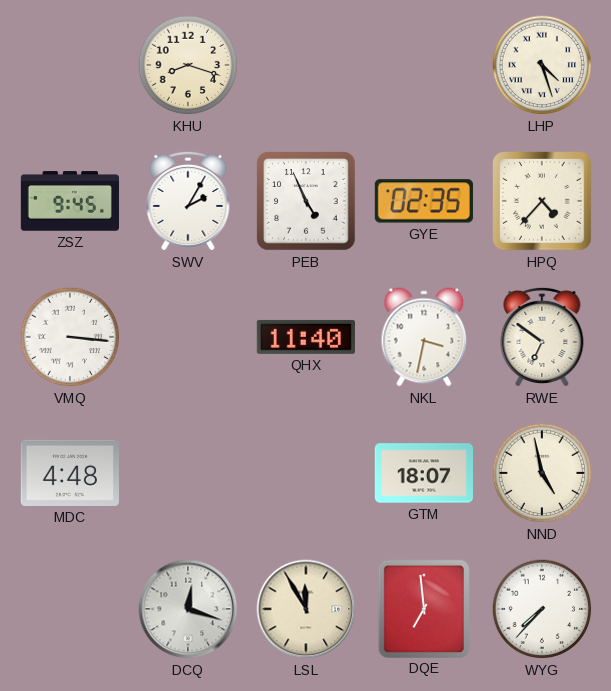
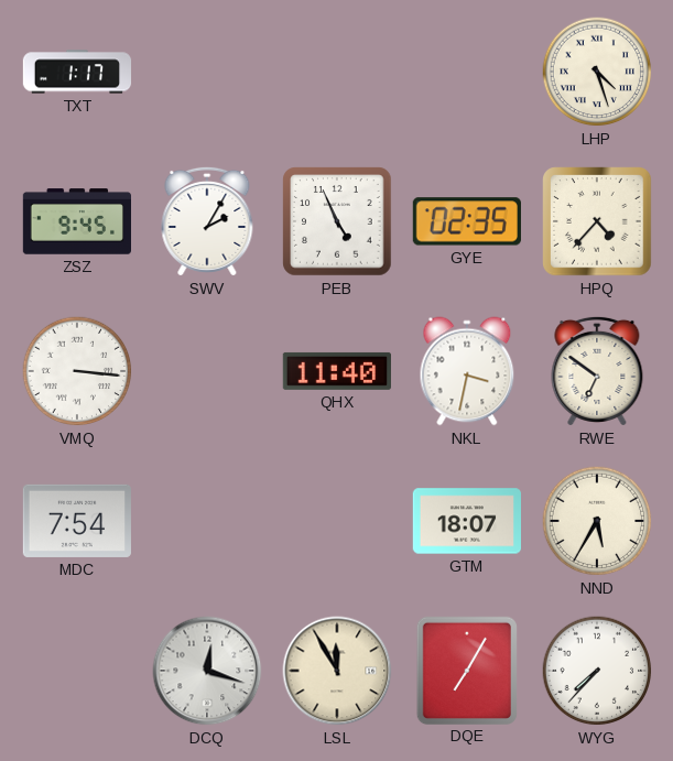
TXT: none -> 1:17
KHU: 8:18 -> none
MDC: 4:48 -> 7:54
NND: 4:58 -> 5:35
DQE: 6:59 -> 7:05
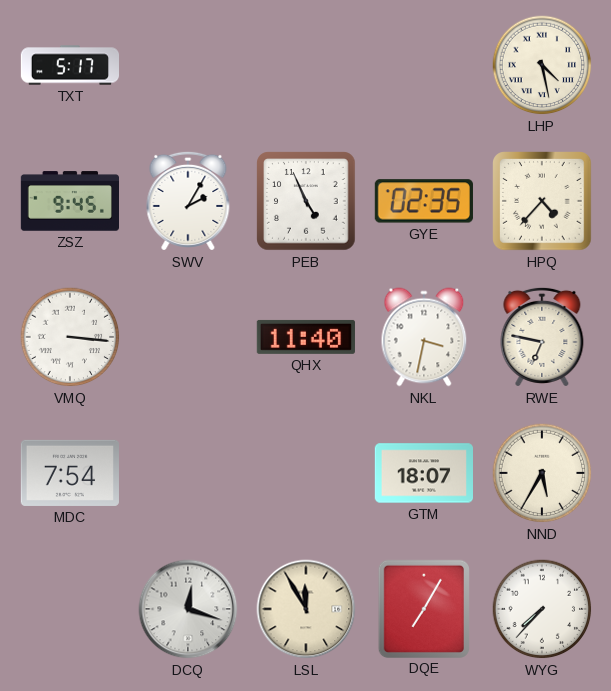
TXT: 1:17 -> 5:17
LHP: 4:27 -> 4:28
RWE: 6:51 -> 6:47
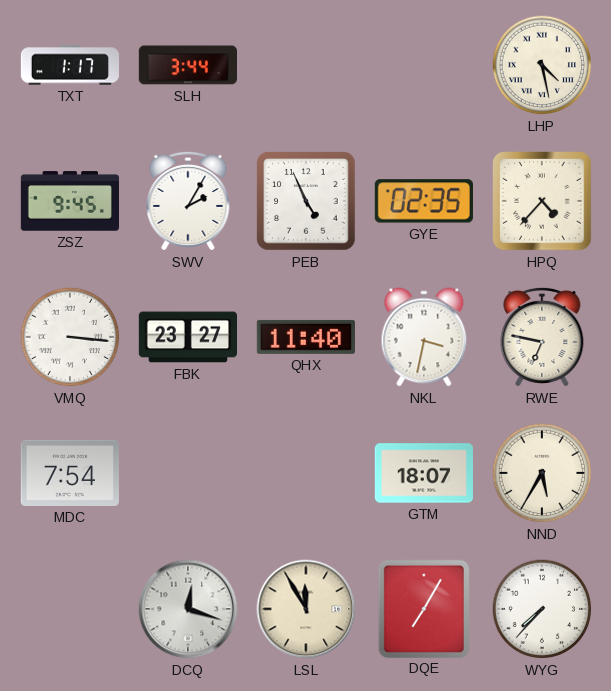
TXT: 5:17 -> 1:17
SLH: none -> 3:44
FBK: none -> 23:27
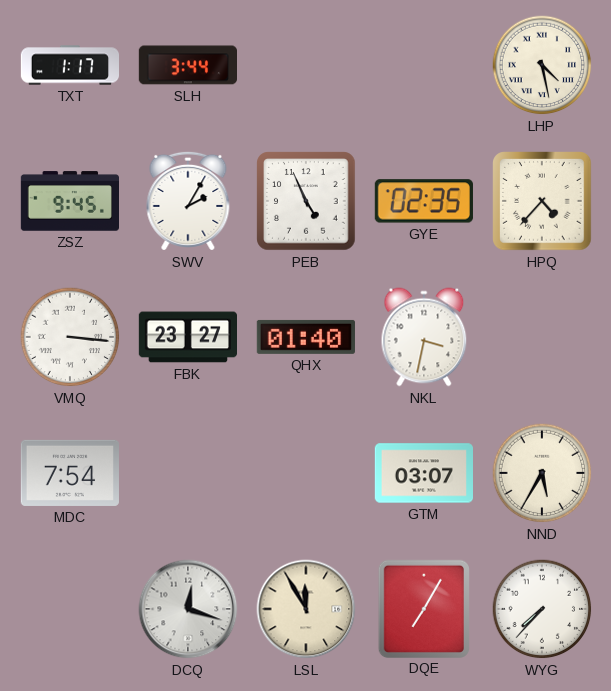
QHX: 11:40 -> 01:40
RWE: 6:47 -> none
GTM: 18:07 -> 03:07
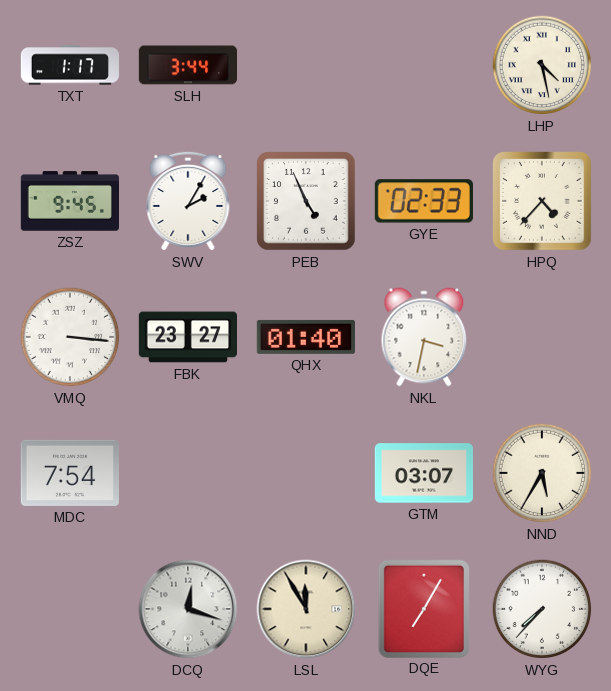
GYE: 02:35 -> 02:33
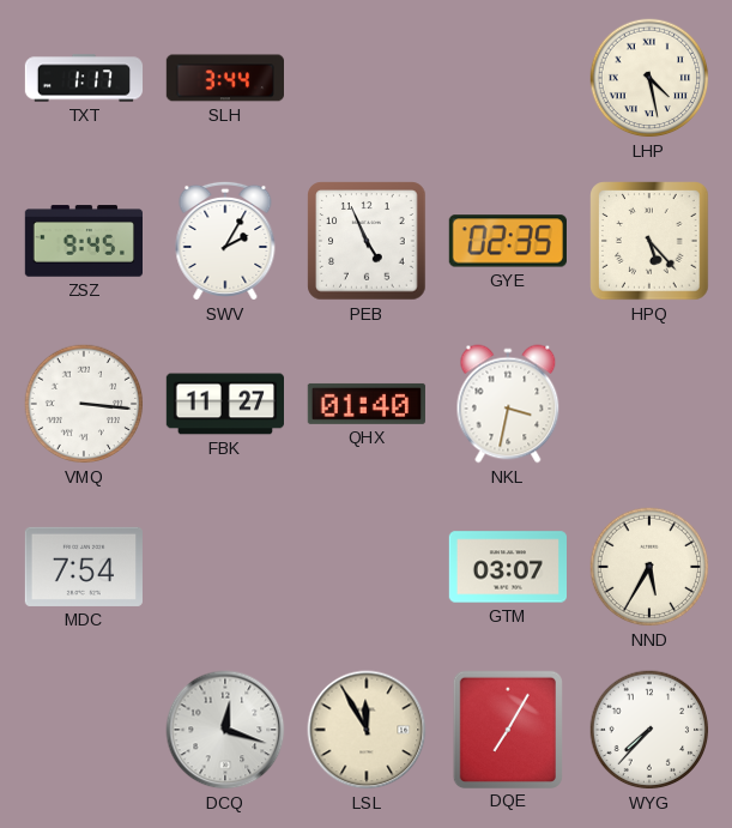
GYE: 02:33 -> 02:35
HPQ: 4:37 -> 5:23
FBK: 23:27 -> 11:27
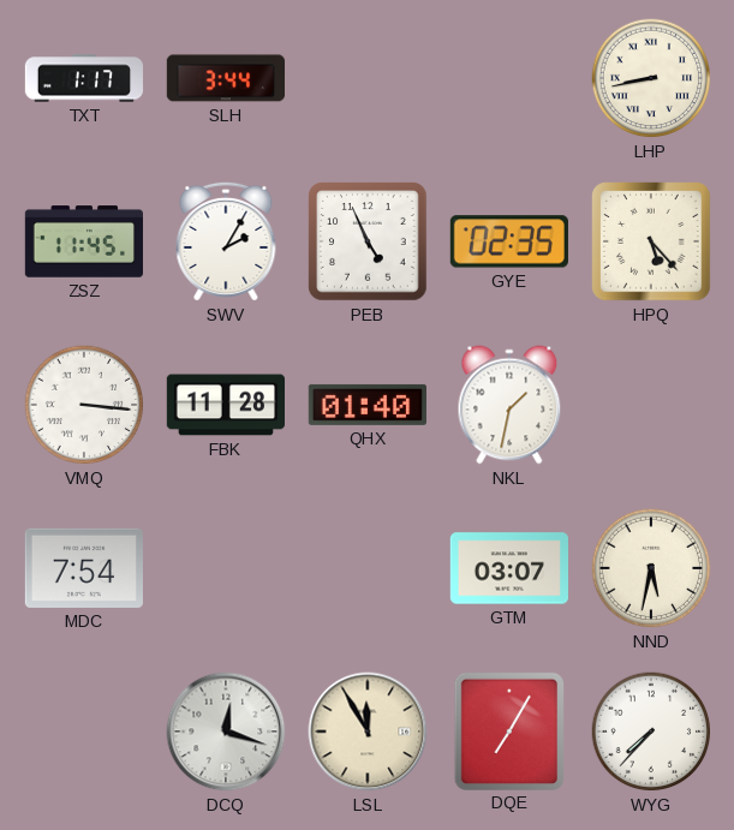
LHP: 4:28 -> 8:43
ZSZ: 9:45 -> 11:45
FBK: 11:27 -> 11:28
NKL: 3:32 -> 1:32
NND: 5:35 -> 5:32
